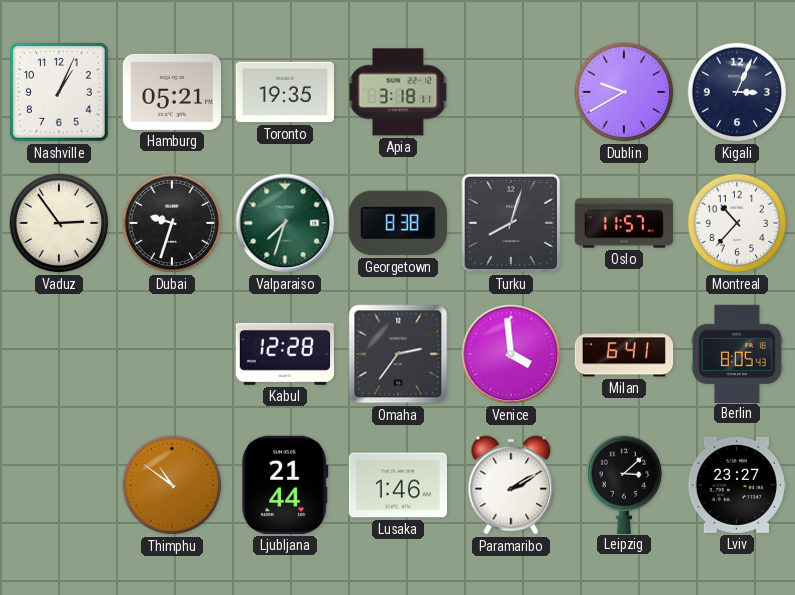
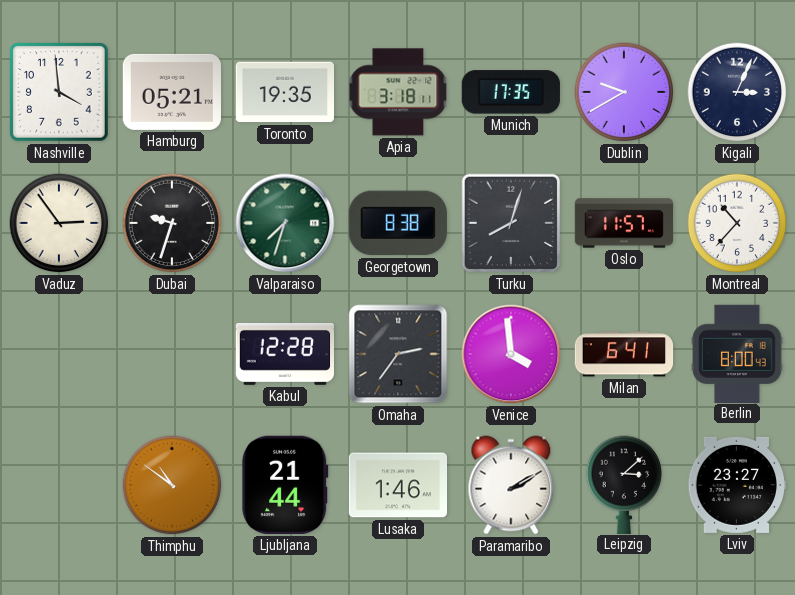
Nashville: 1:04 -> 3:59
Munich: none -> 17:35
Berlin: 8:05 -> 8:00
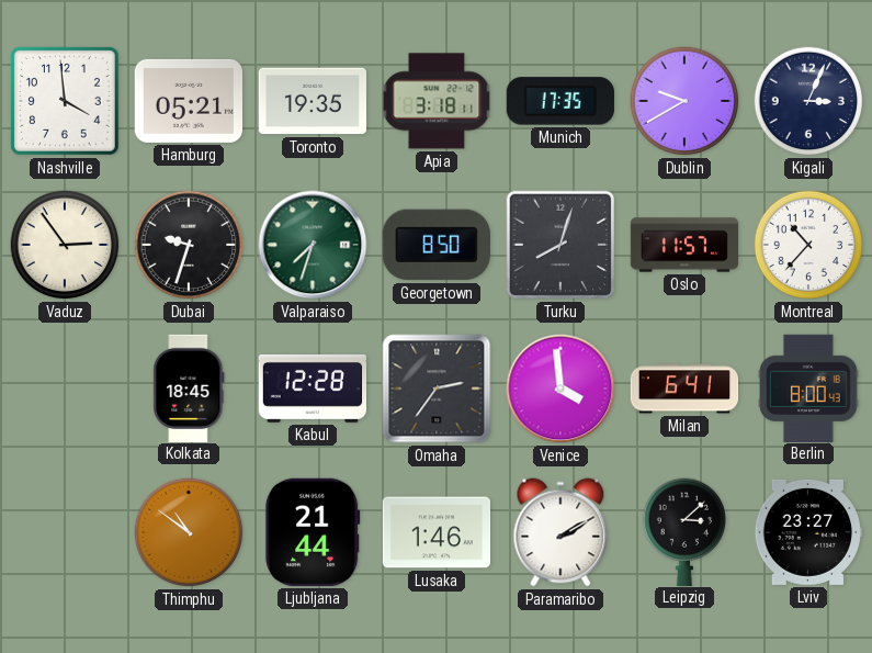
Georgetown: 8:38 -> 8:50
Kolkata: none -> 18:45
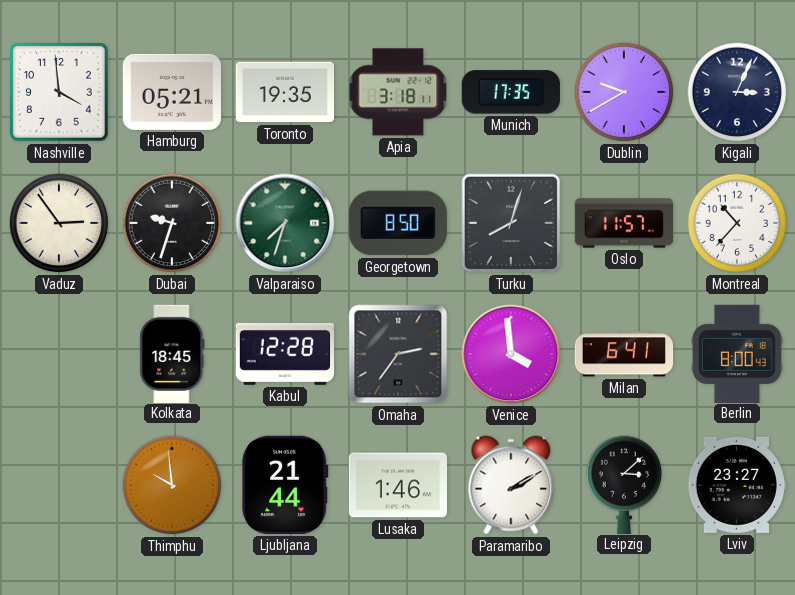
Thimphu: 10:51 -> 9:59
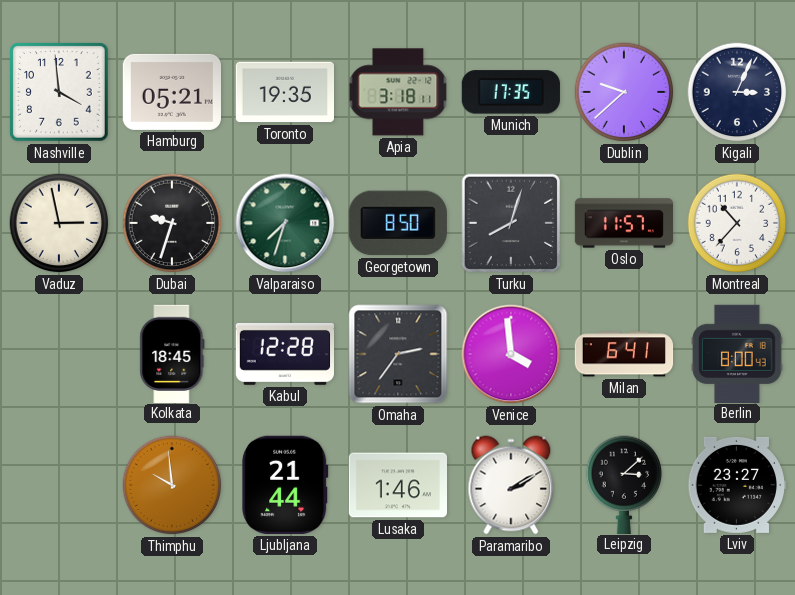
Dublin: 9:40 -> 9:38
Vaduz: 2:54 -> 2:58
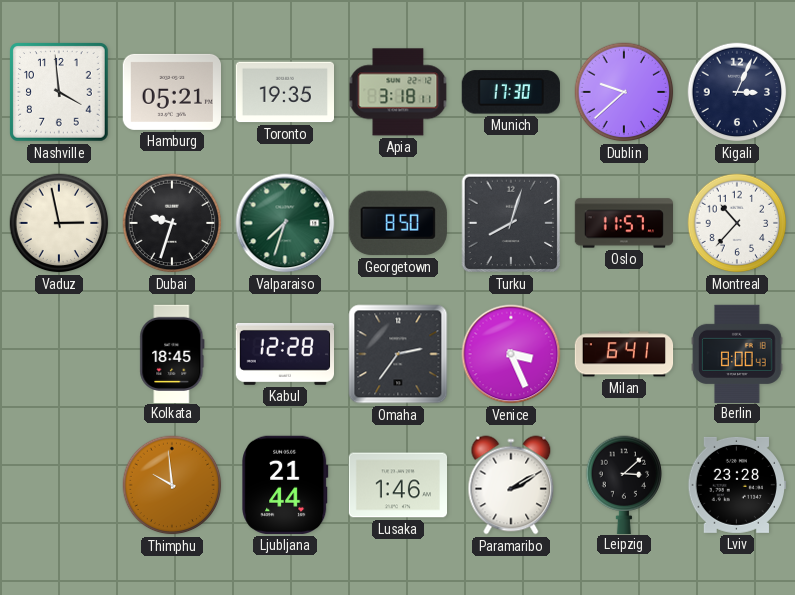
Munich: 17:35 -> 17:30
Venice: 3:59 -> 3:26
Lviv: 23:27 -> 23:28
